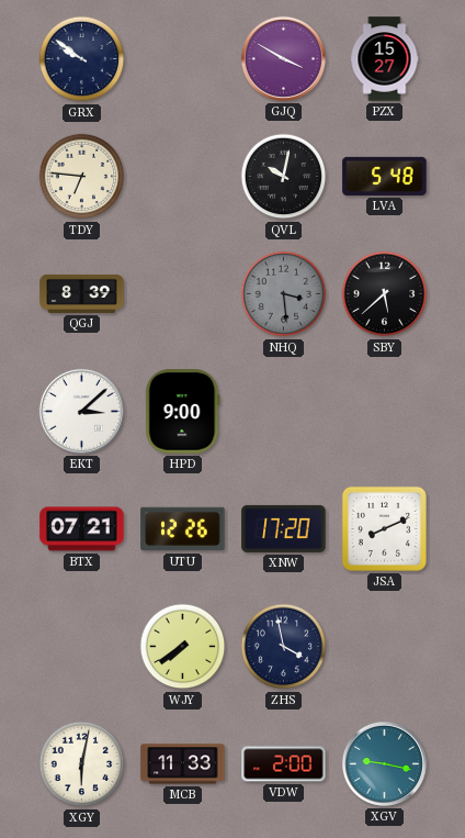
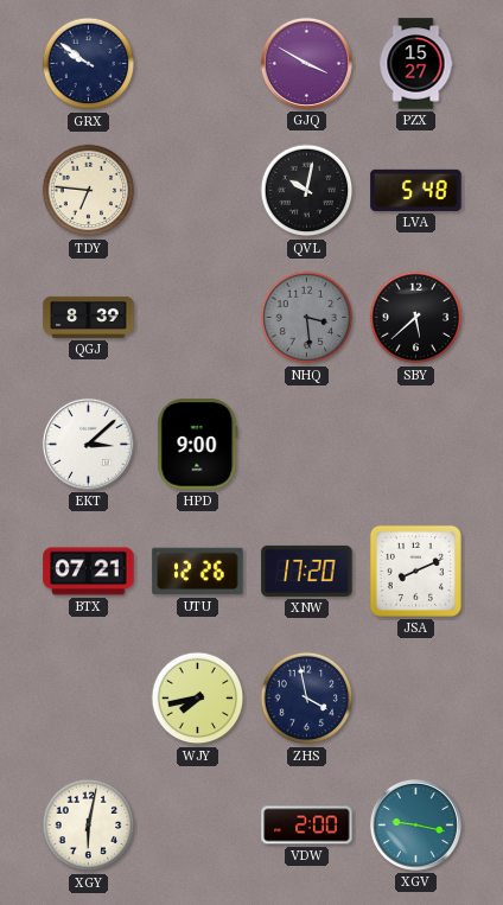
WJY: 7:39 -> 7:43
MCB: 11:33 -> none
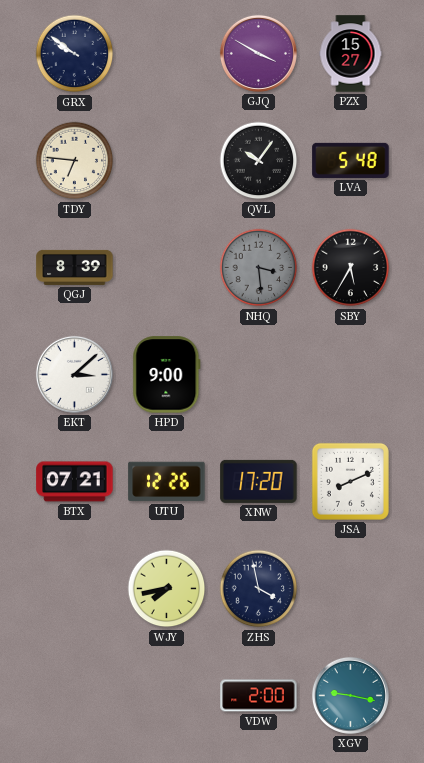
QVL: 10:02 -> 10:06
SBY: 5:38 -> 5:35
XGY: 6:02 -> none
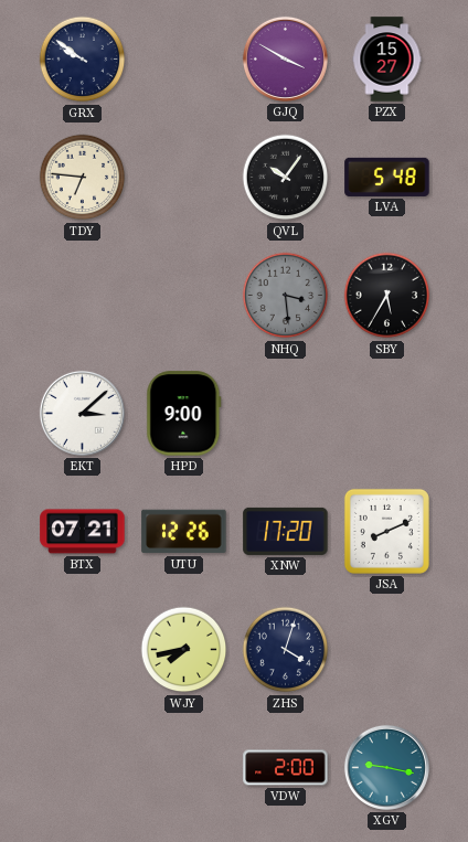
QGJ: 8:39 -> none
ZHS: 3:58 -> 4:03
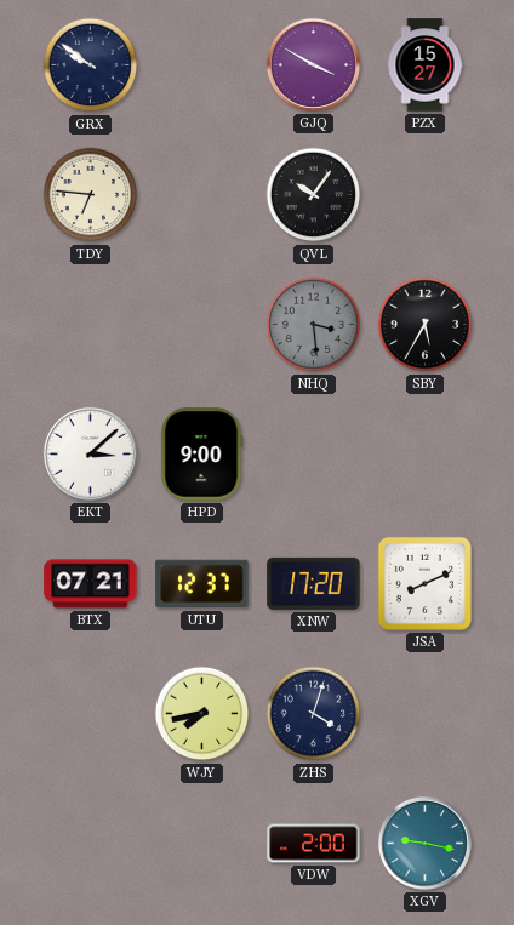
LVA: 5:48 -> none
UTU: 12:26 -> 12:37
